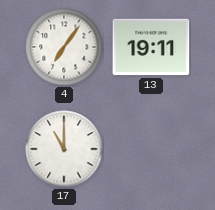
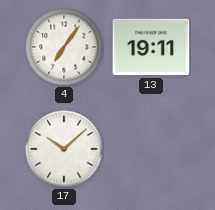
17: 11:00 -> 10:08
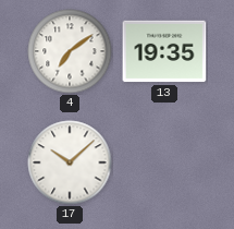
4: 7:06 -> 7:09
13: 19:11 -> 19:35
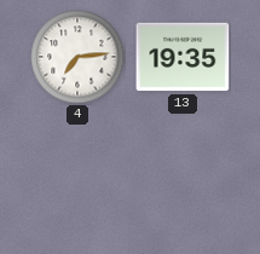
4: 7:09 -> 7:14
17: 10:08 -> none
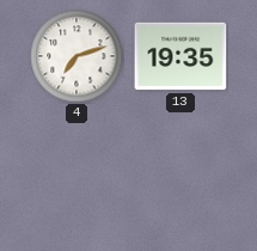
4: 7:14 -> 7:12
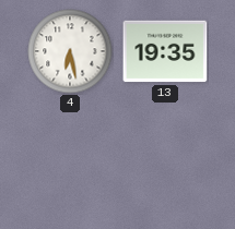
4: 7:12 -> 6:28
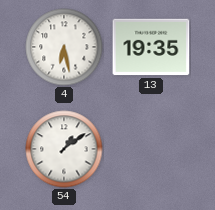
54: none -> 1:09
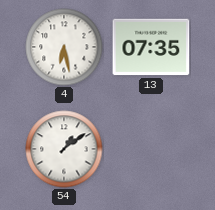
13: 19:35 -> 07:35
